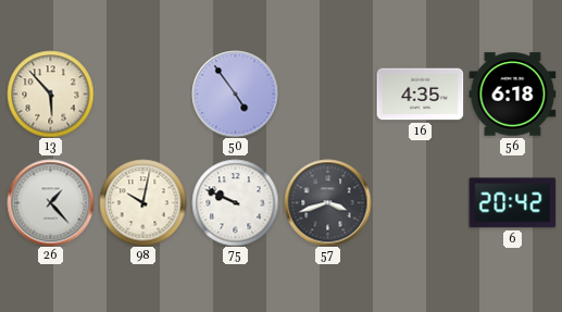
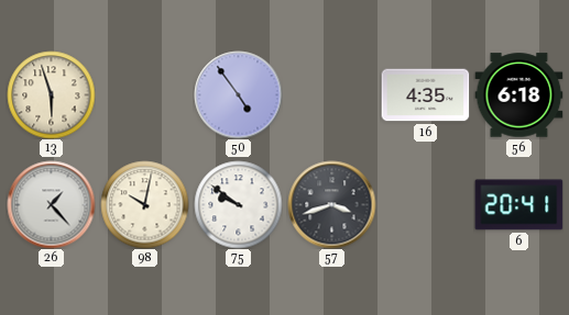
13: 5:53 -> 5:57
75: 9:49 -> 9:51
6: 20:42 -> 20:41
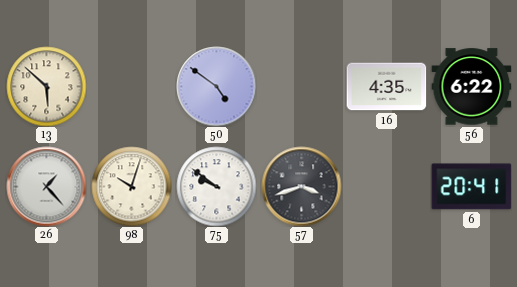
13: 5:57 -> 5:52
50: 4:54 -> 4:51
56: 6:18 -> 6:22
98: 10:02 -> 10:03
